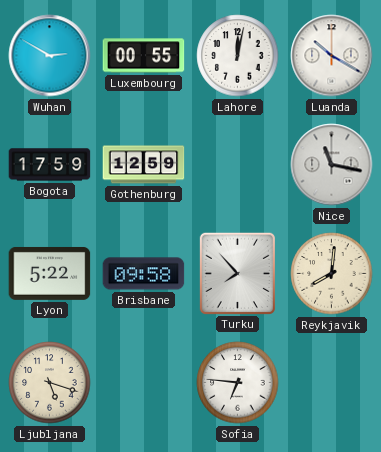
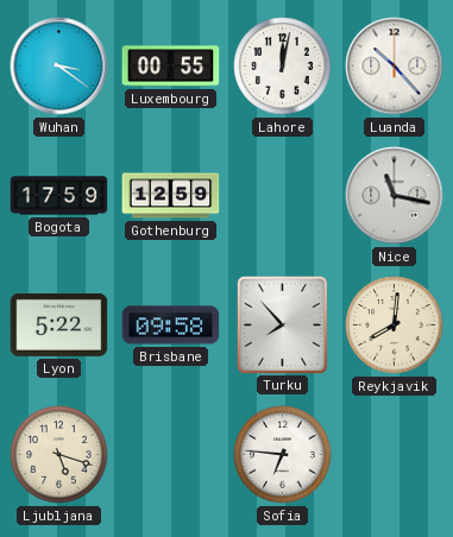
Wuhan: 2:50 -> 3:21
Luanda: 10:20 -> 10:23
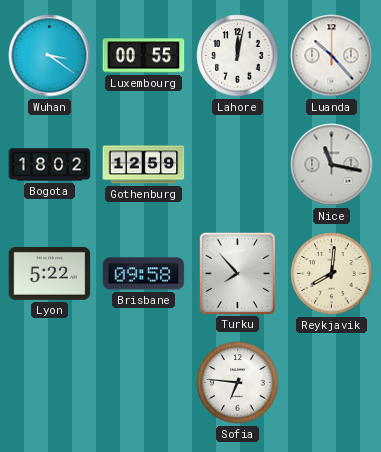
Bogota: 17:59 -> 18:02
Ljubljana: 5:18 -> none
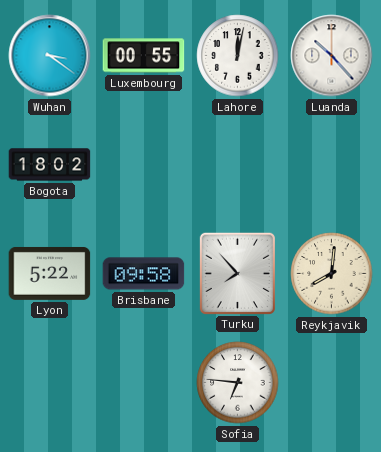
Gothenburg: 12:59 -> none
Nice: 11:17 -> none
